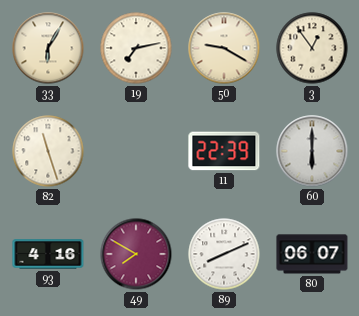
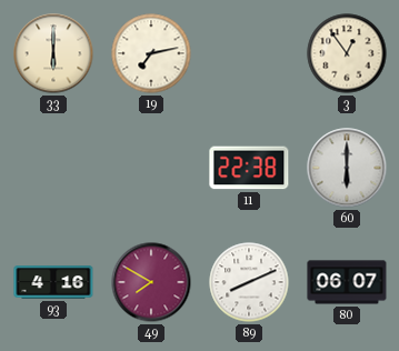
33: 6:05 -> 6:00
50: 9:20 -> none
82: 11:27 -> none
11: 22:39 -> 22:38
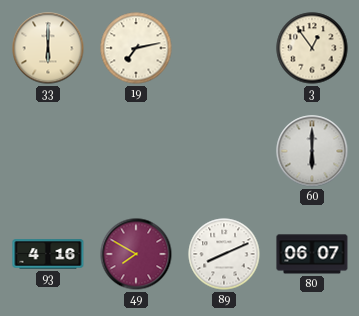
11: 22:38 -> none
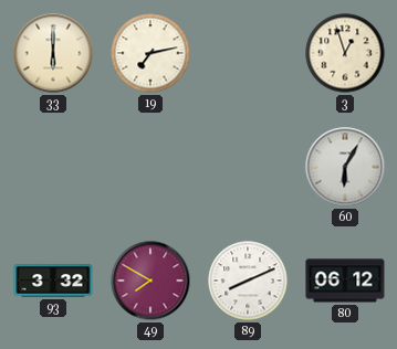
3: 12:54 -> 12:57
60: 6:00 -> 6:05
93: 4:16 -> 3:32
80: 06:07 -> 06:12
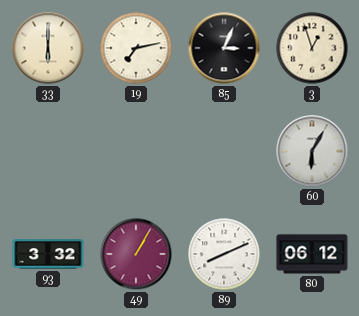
85: none -> 3:04
49: 7:50 -> 1:05
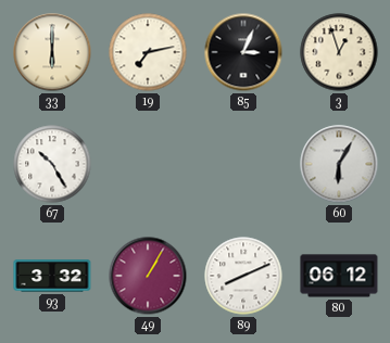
67: none -> 10:25
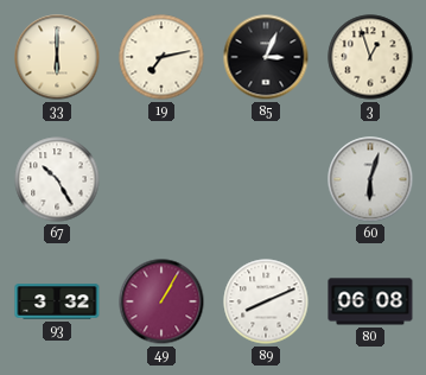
60: 6:05 -> 6:03
80: 06:12 -> 06:08
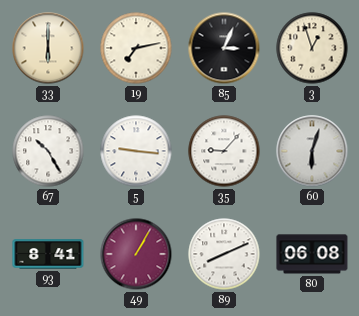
5: none -> 9:16
35: none -> 9:07
93: 3:32 -> 8:41
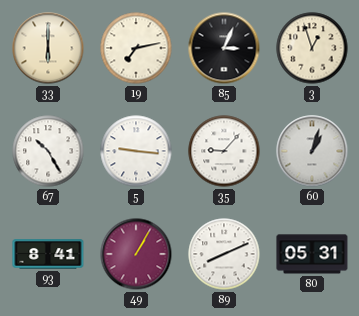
60: 6:03 -> 1:03
80: 06:08 -> 05:31
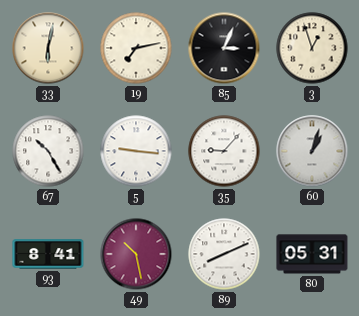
33: 6:00 -> 6:02
49: 1:05 -> 10:28
